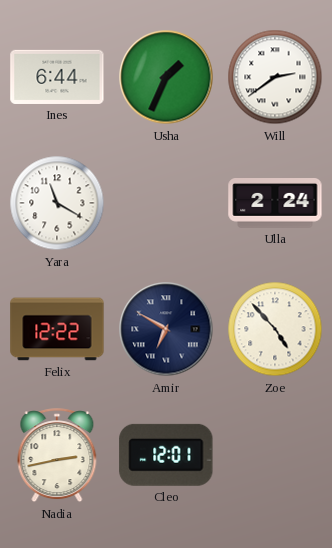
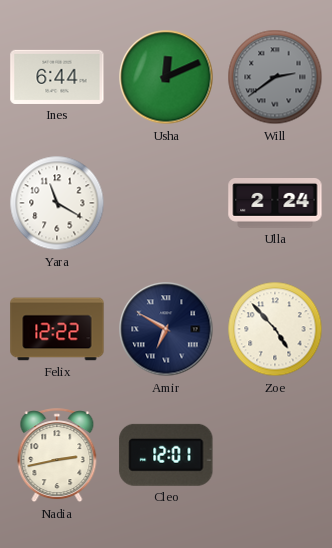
Usha: 1:34 -> 12:11
Will dial: white -> grey
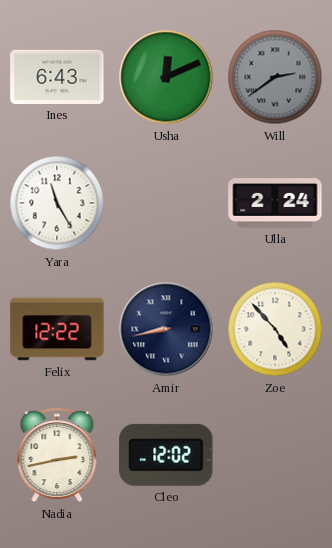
Ines: 6:44 -> 6:43
Yara: 11:20 -> 11:25
Amir: 6:50 -> 8:43
Cleo: 12:01 -> 12:02
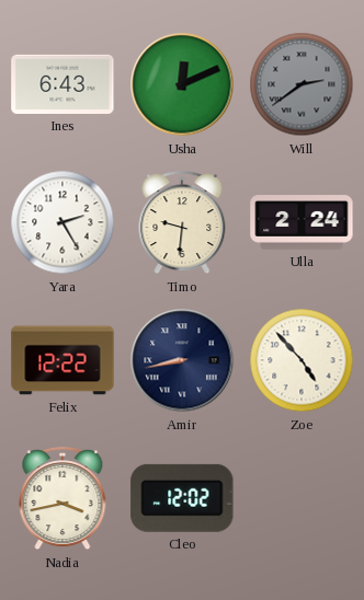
Yara: 11:25 -> 2:25
Timo: none -> 9:31
Nadia: 2:43 -> 3:43
